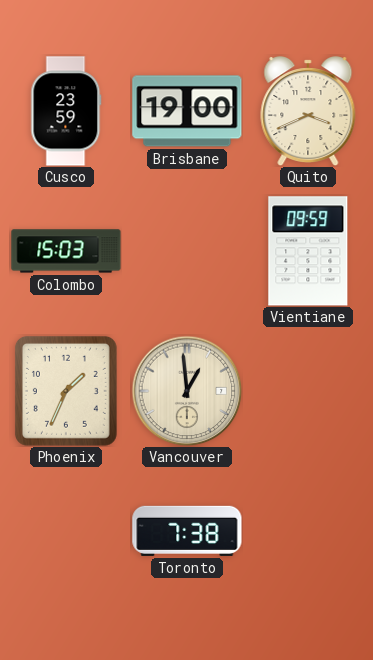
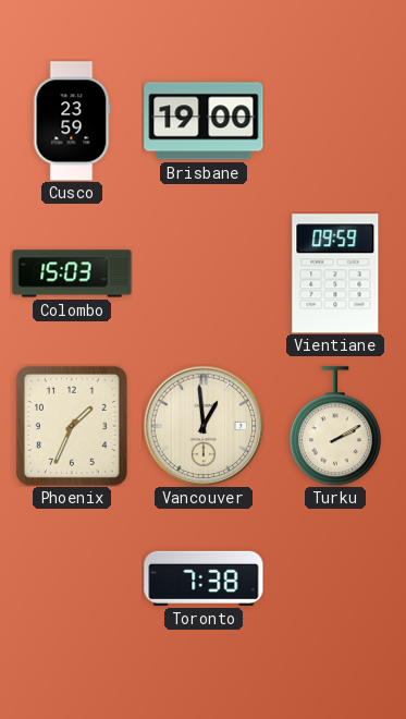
Quito: 3:41 -> none
Turku: none -> 2:10
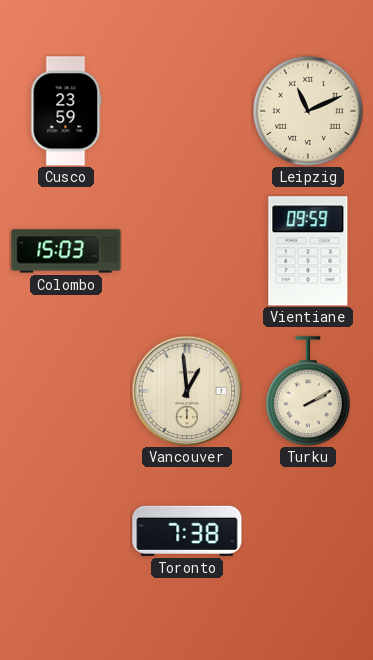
Brisbane: 19:00 -> none
Leipzig: none -> 11:11
Phoenix: 1:34 -> none
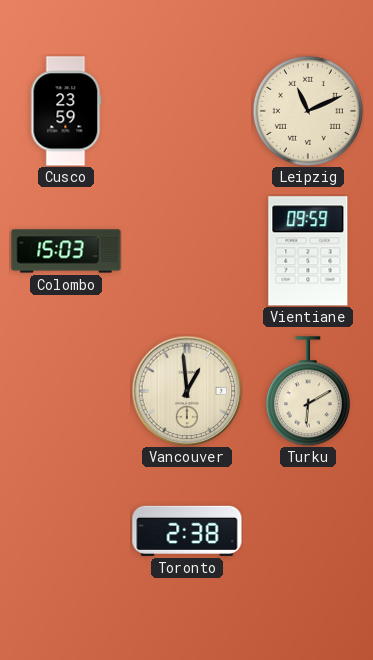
Turku: 2:10 -> 6:10
Toronto: 7:38 -> 2:38
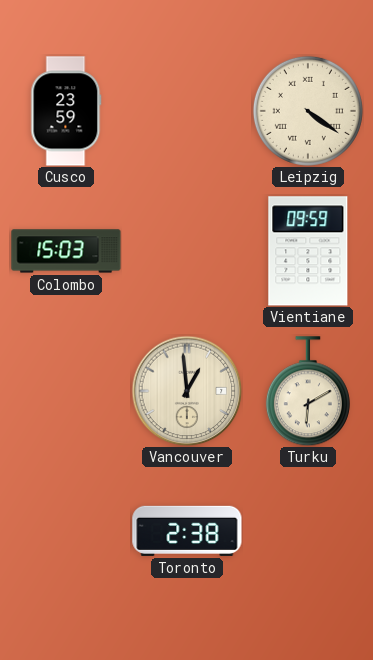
Leipzig: 11:11 -> 4:21
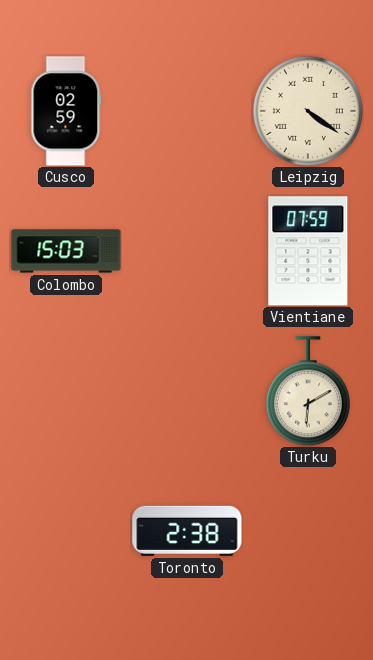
Cusco: 23:59 -> 02:59
Vientiane: 09:59 -> 07:59
Vancouver: 12:59 -> none
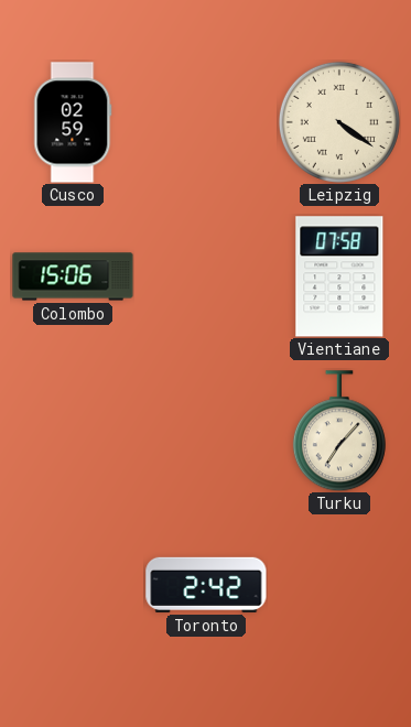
Colombo: 15:03 -> 15:06
Vientiane: 07:59 -> 07:58
Turku: 6:10 -> 7:07
Toronto: 2:38 -> 2:42
